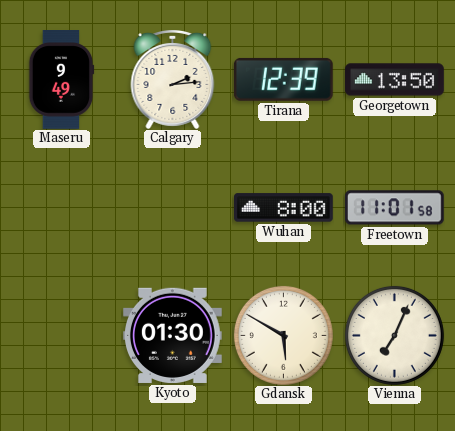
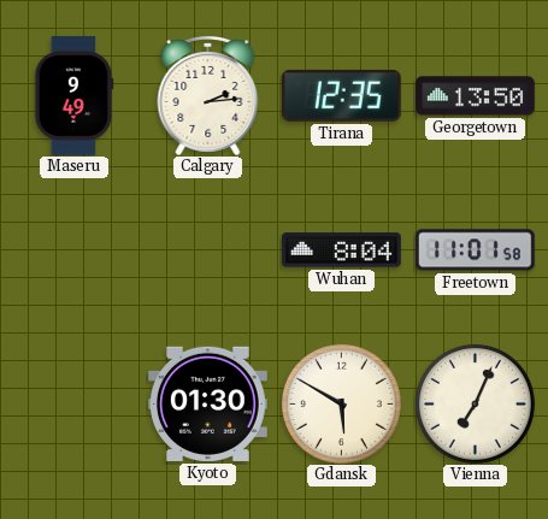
Tirana: 12:39 -> 12:35
Wuhan: 8:00 -> 8:04
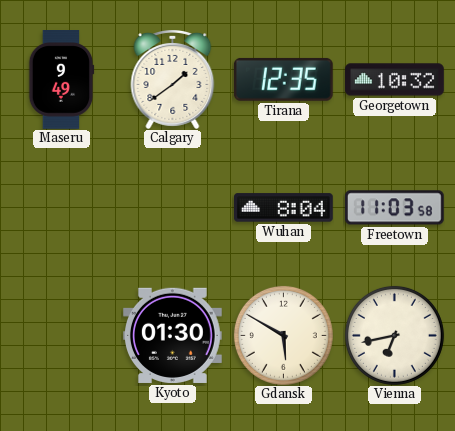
Calgary: 2:14 -> 1:39
Georgetown: 13:50 -> 10:32
Freetown: 11:01 -> 11:03
Vienna: 7:04 -> 6:43
